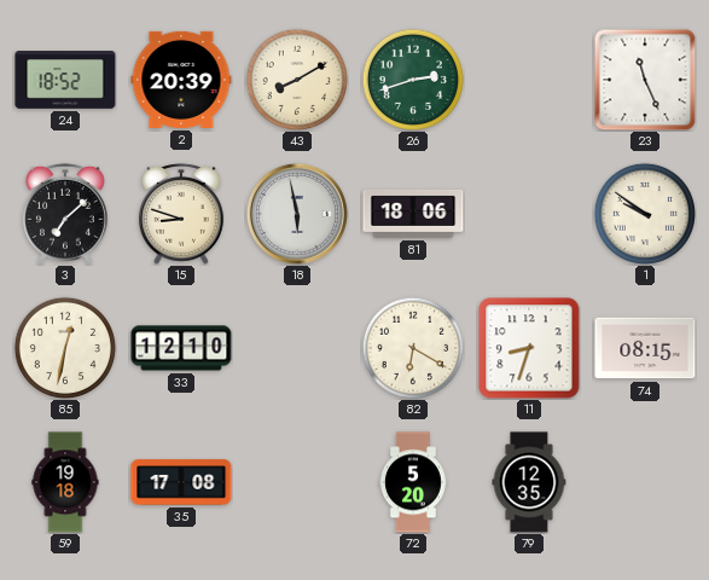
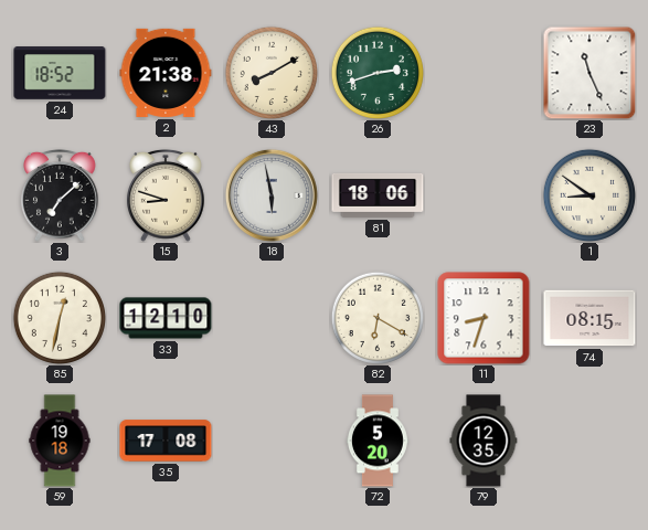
2: 20:39 -> 21:38
1: 9:51 -> 8:51
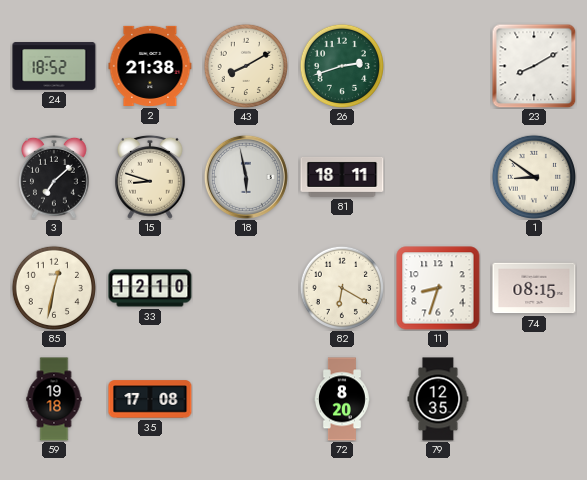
23: 11:26 -> 8:10
81: 18:06 -> 18:11
72: 5:20 -> 8:20
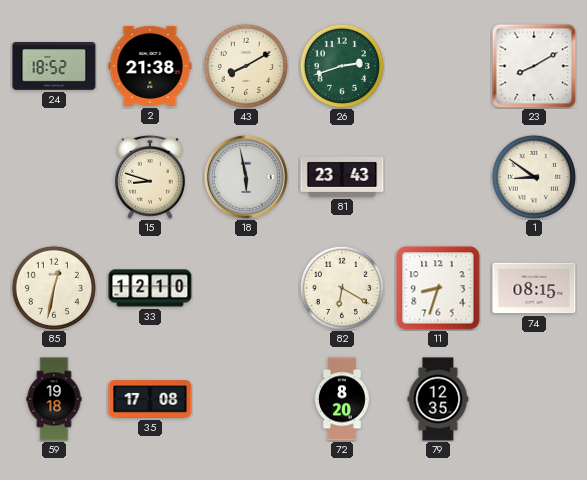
3: 7:08 -> none
81: 18:11 -> 23:43
